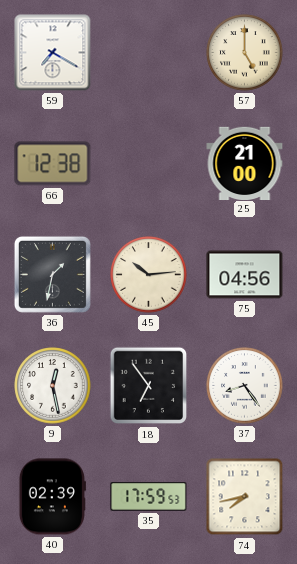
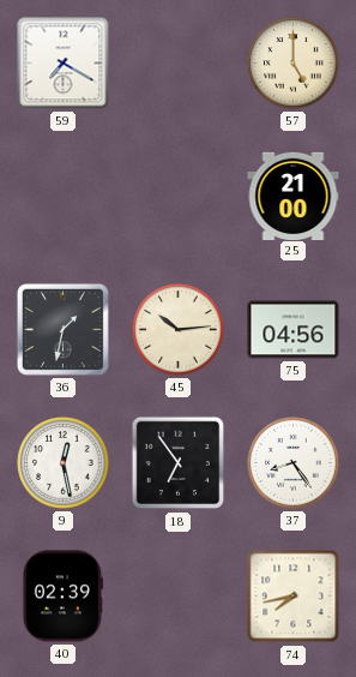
66: 12:38 -> none
35: 17:59 -> none
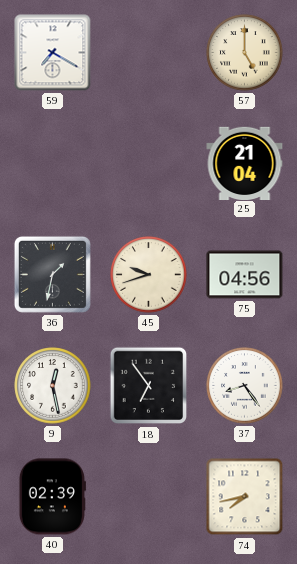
25: 21:00 -> 21:04
45: 10:14 -> 9:42
